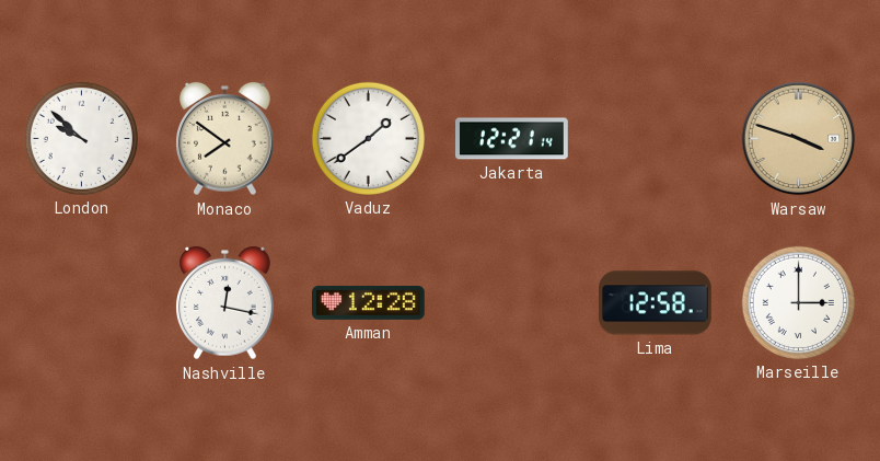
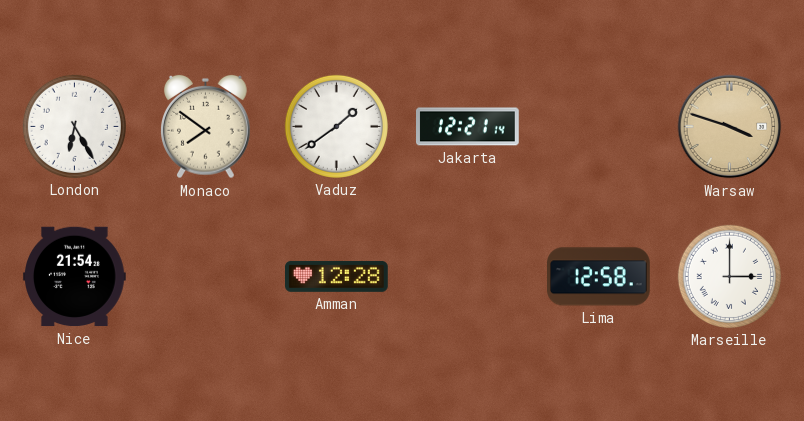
London: 9:52 -> 6:25
Nice: none -> 21:54
Nashville: 12:17 -> none
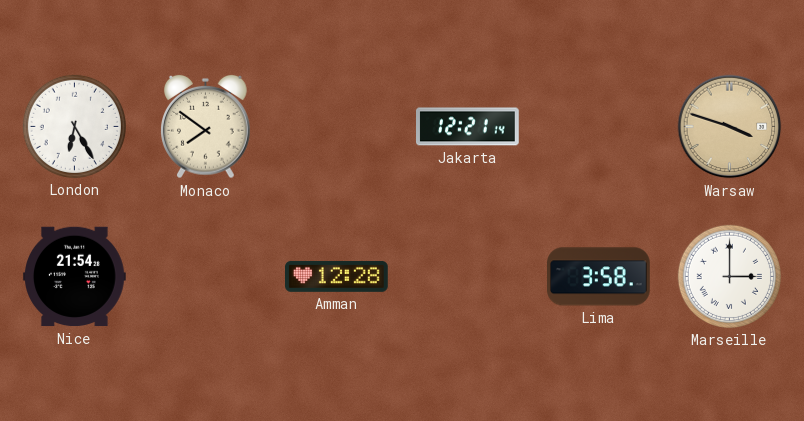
Vaduz: 1:39 -> none
Lima: 12:58 -> 3:58
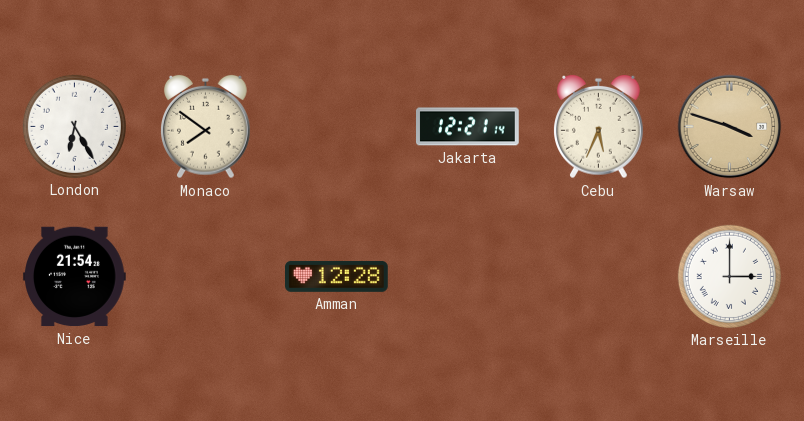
Cebu: none -> 5:34
Lima: 3:58 -> none
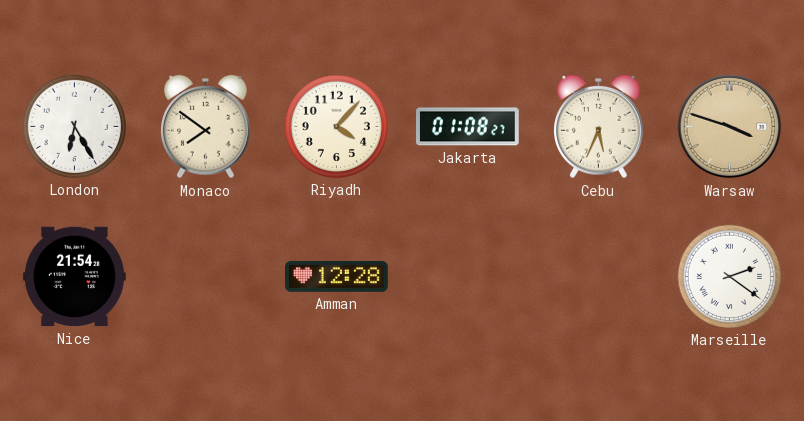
Riyadh: none -> 4:07
Jakarta: 12:21 -> 01:08
Marseille: 3:00 -> 2:21
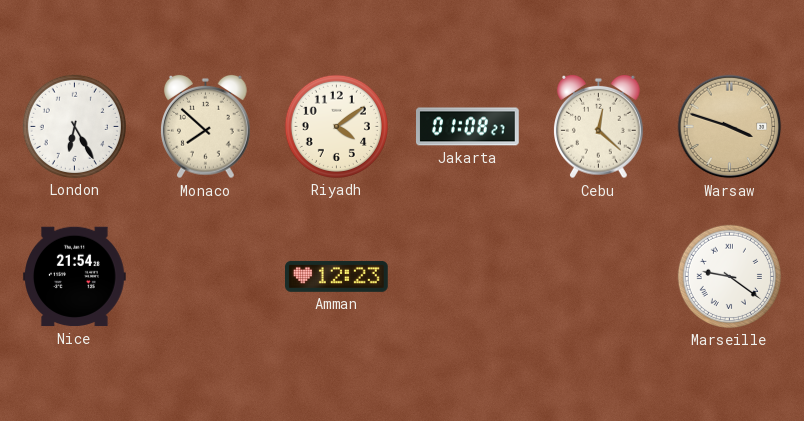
Monaco: 7:51 -> 7:52
Riyadh: 4:07 -> 4:09
Cebu: 5:34 -> 12:22
Amman: 12:28 -> 12:23
Marseille: 2:21 -> 9:21
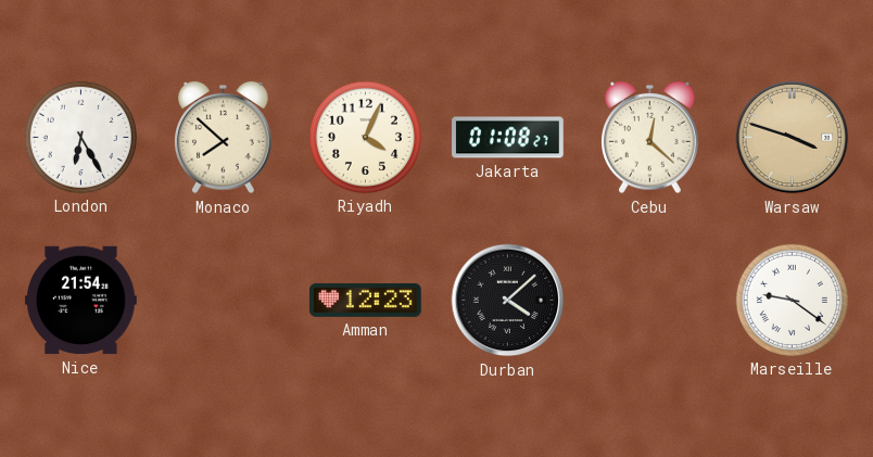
Riyadh: 4:09 -> 4:04
Durban: none -> 4:08
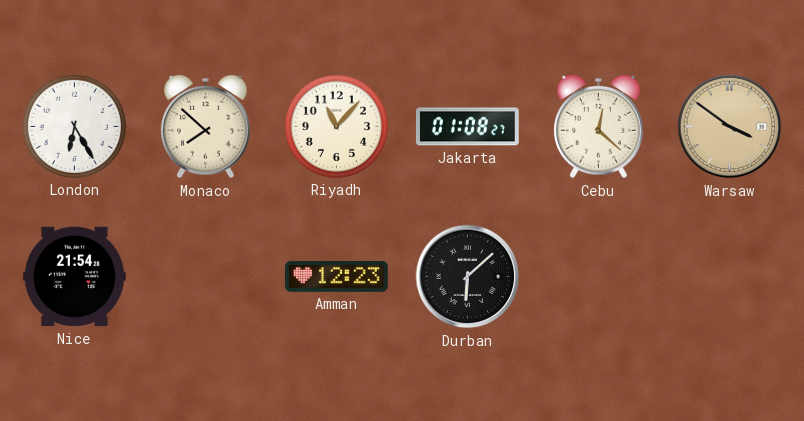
Riyadh: 4:04 -> 11:07
Warsaw: 3:48 -> 3:51
Durban: 4:08 -> 6:08
Marseille: 9:21 -> none
